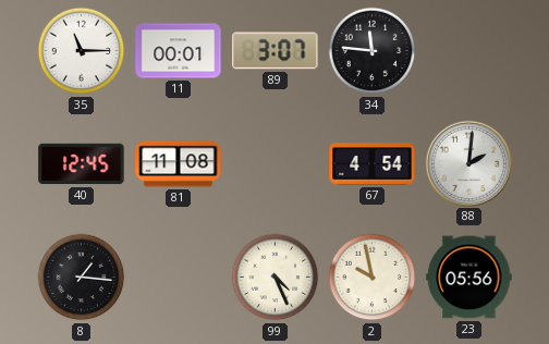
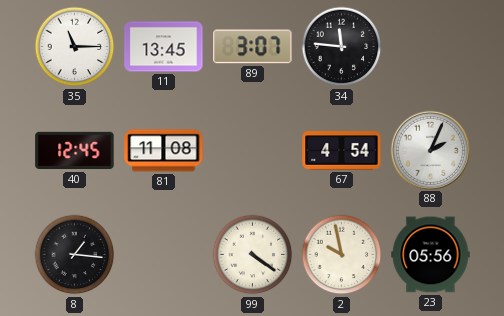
11: 00:01 -> 13:45
88: 2:01 -> 2:04
99: 4:26 -> 4:21
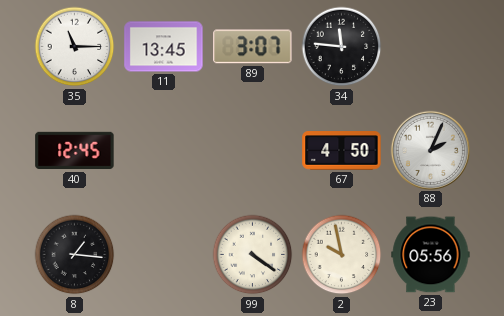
81: 11:08 -> none
67: 4:54 -> 4:50
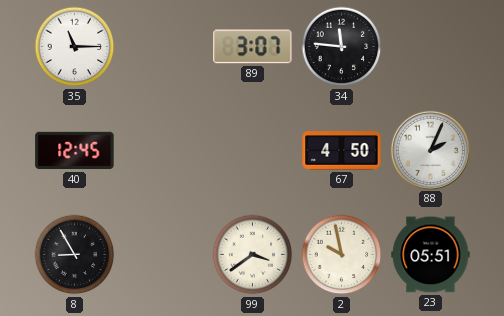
11: 13:45 -> none
8: 1:16 -> 8:55
99: 4:21 -> 3:39
23: 05:56 -> 05:51
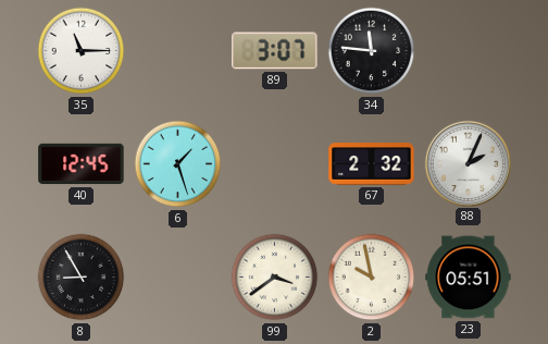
6: none -> 1:27
67: 4:50 -> 2:32
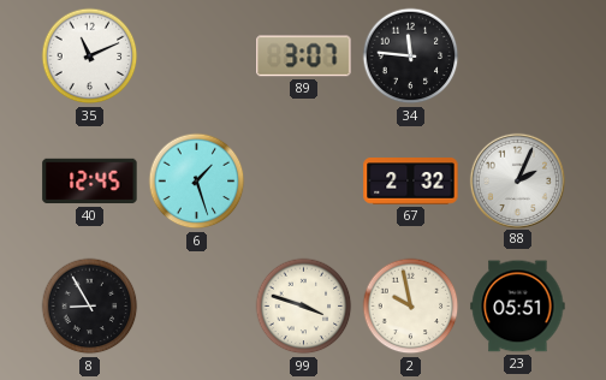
35: 11:15 -> 11:11
99: 3:39 -> 3:48
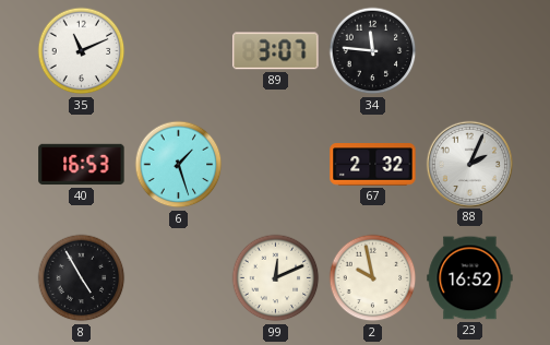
40: 12:45 -> 16:53
8: 8:55 -> 4:55
99: 3:48 -> 12:11
23: 05:51 -> 16:52
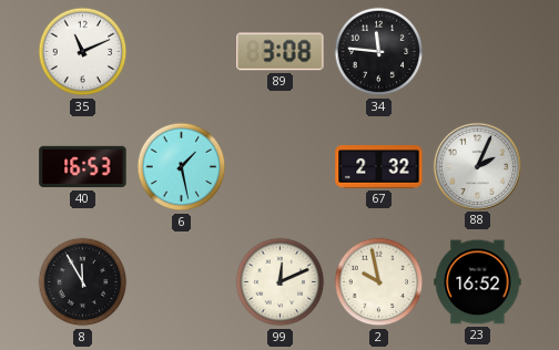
89: 3:07 -> 3:08
6: 1:27 -> 1:28
8: 4:55 -> 11:55
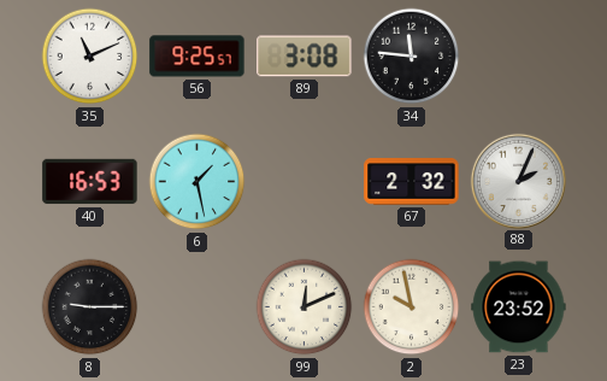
56: none -> 9:25
8: 11:55 -> 9:15
23: 16:52 -> 23:52
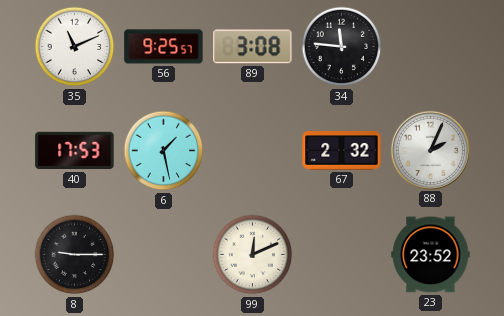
40: 16:53 -> 17:53
2: 9:58 -> none
